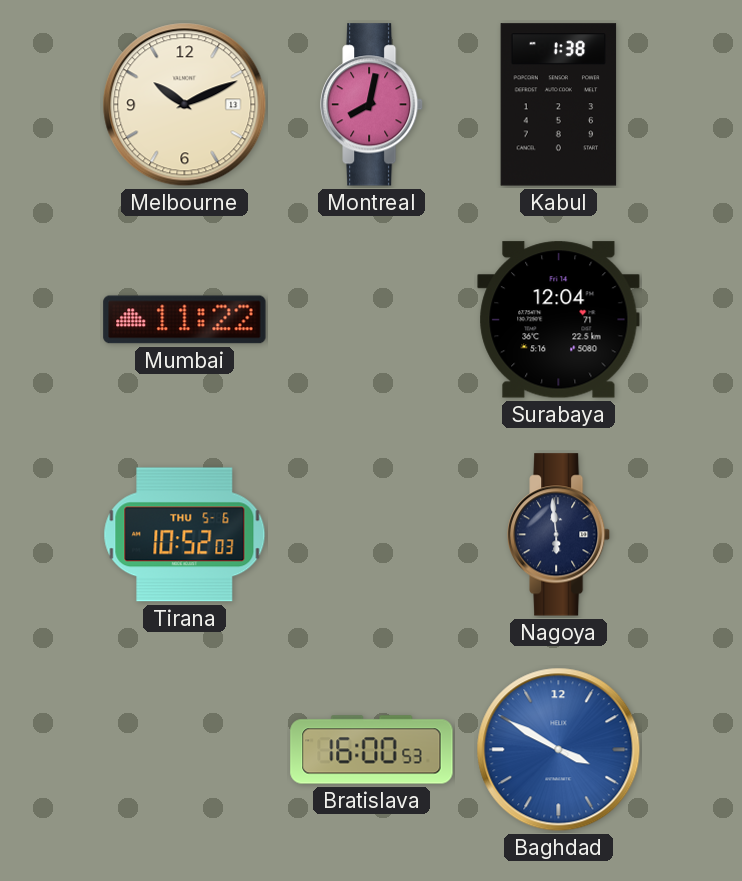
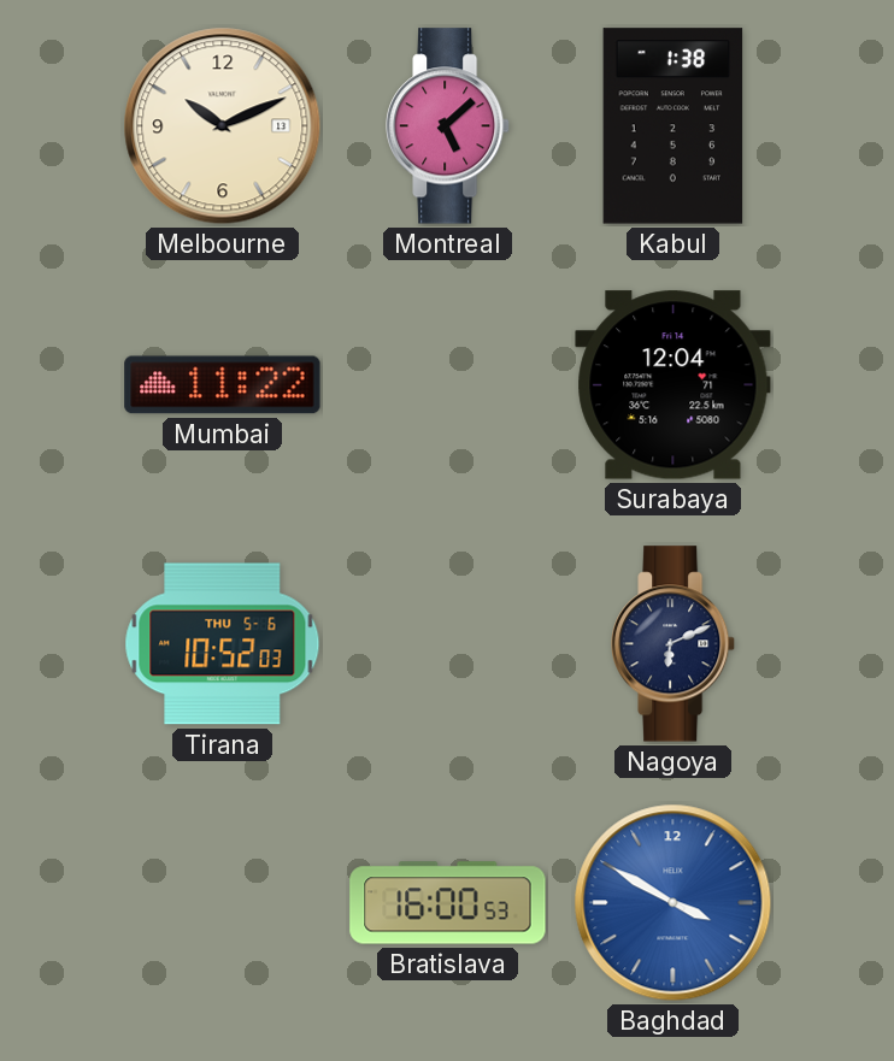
Montreal: 8:02 -> 5:08
Nagoya: 5:59 -> 6:11
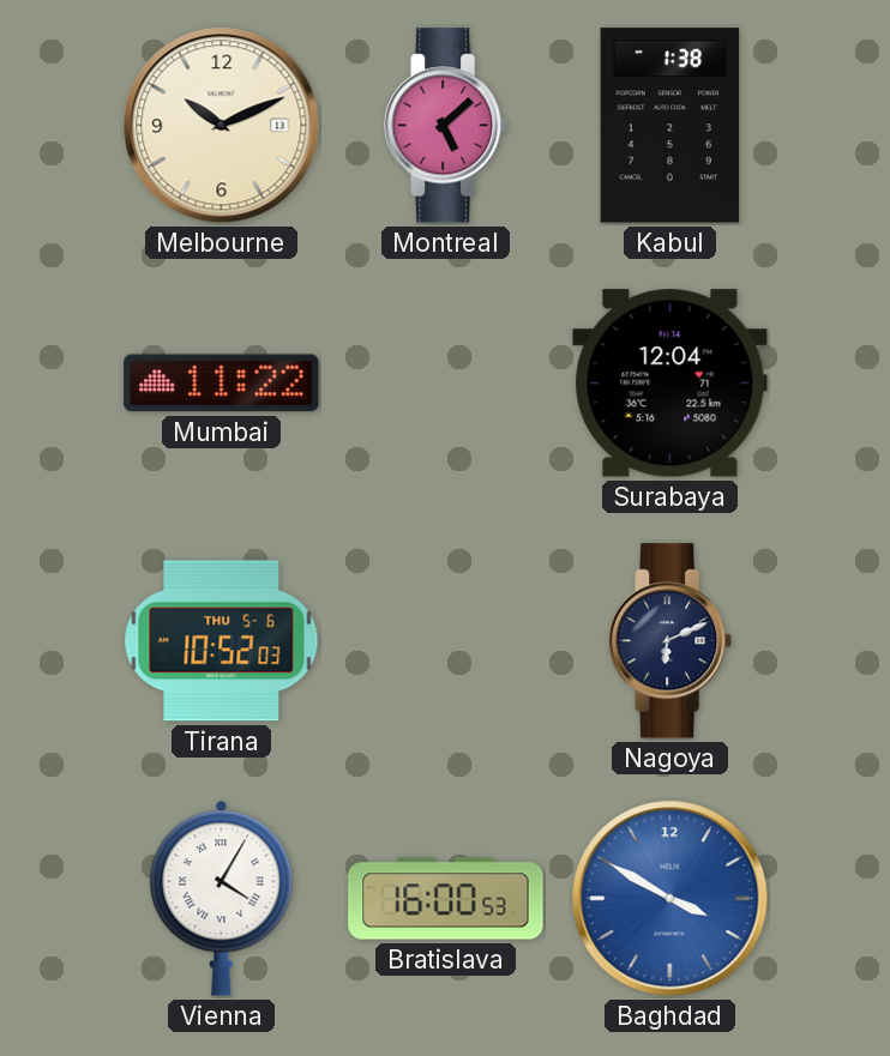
Vienna: none -> 4:05
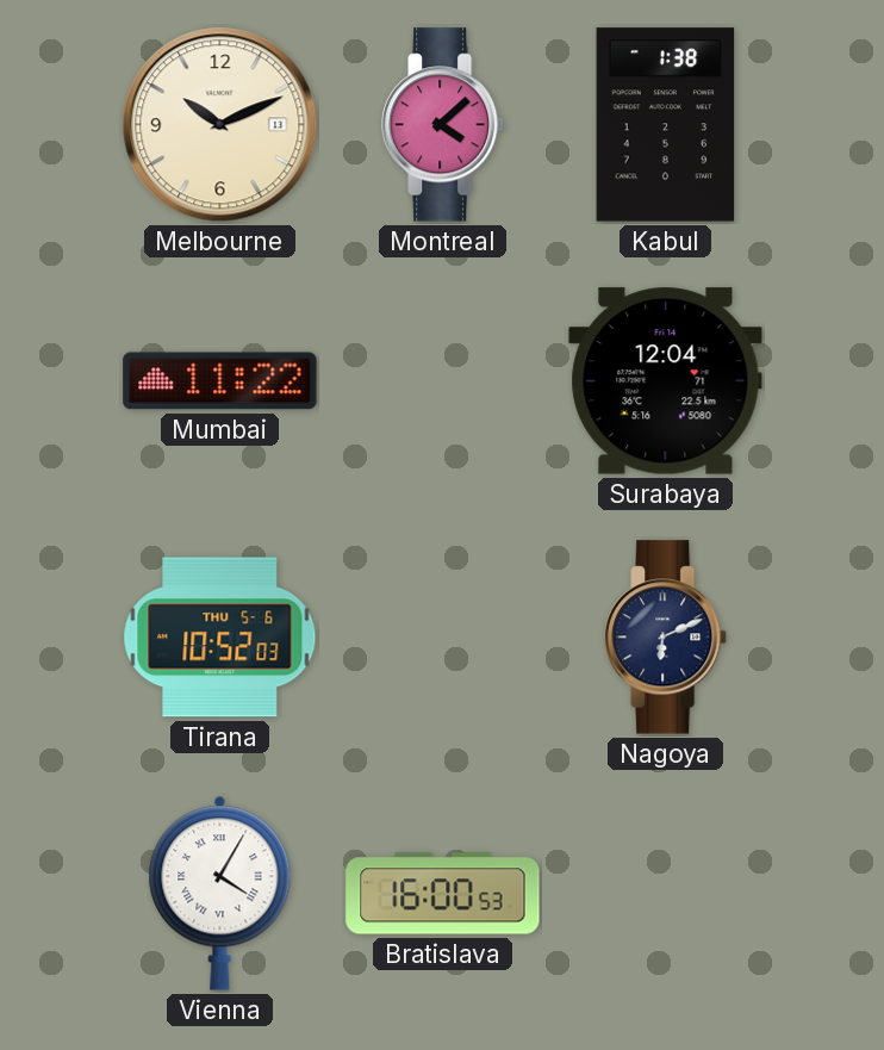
Montreal: 5:08 -> 4:08
Baghdad: 3:50 -> none
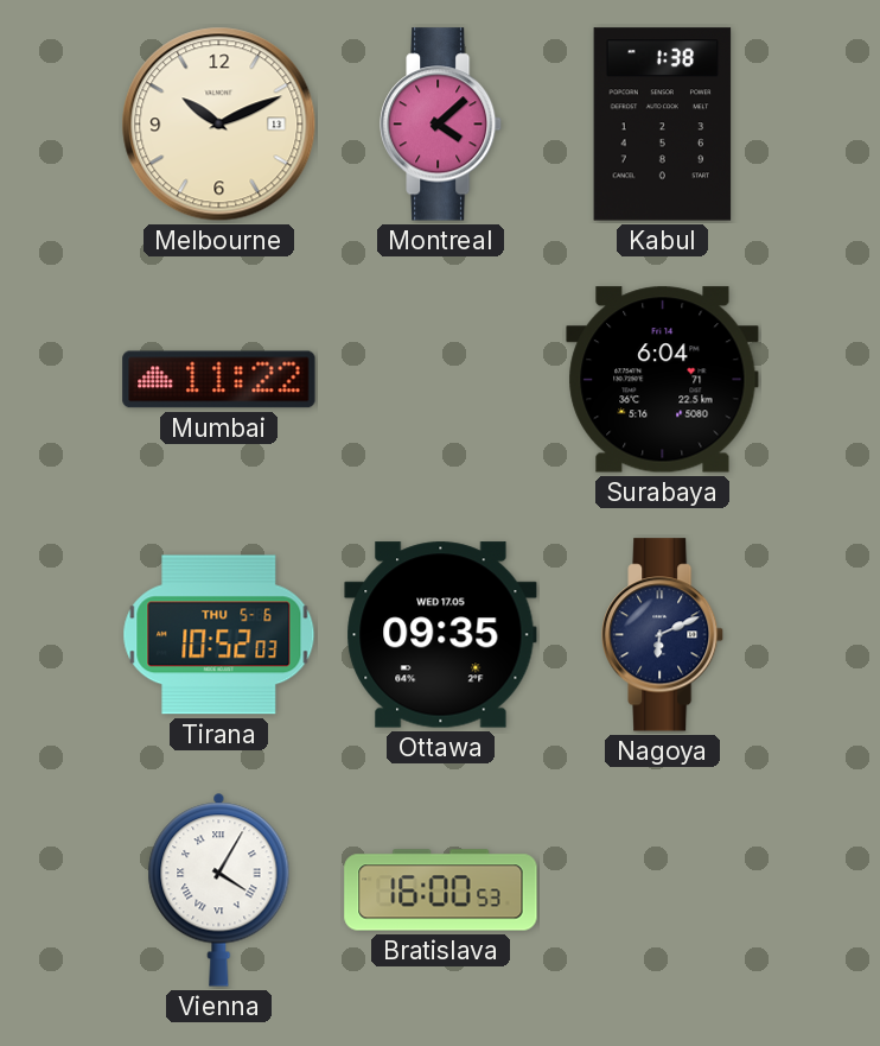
Surabaya: 12:04 -> 6:04
Ottawa: none -> 09:35
